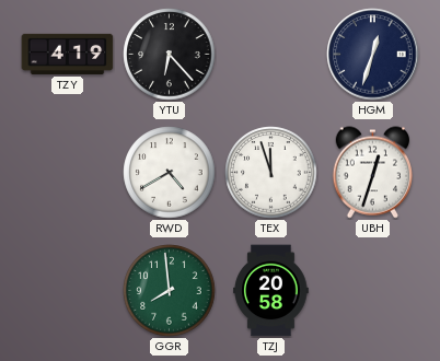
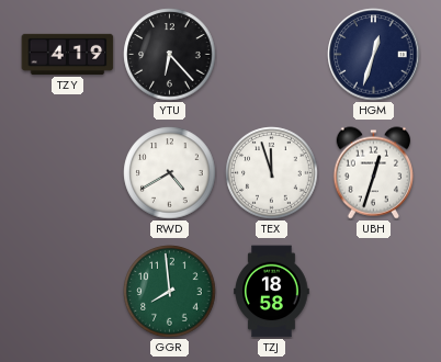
TZJ: 20:58 -> 18:58
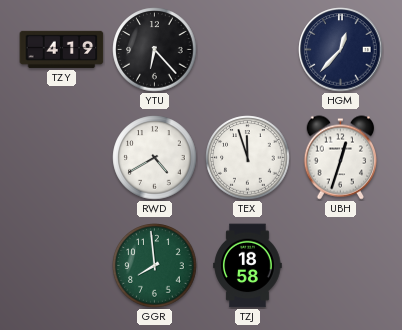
HGM: 12:33 -> 12:37
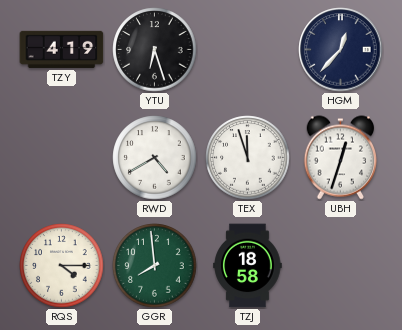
YTU: 6:23 -> 6:27
RQS: none -> 4:15
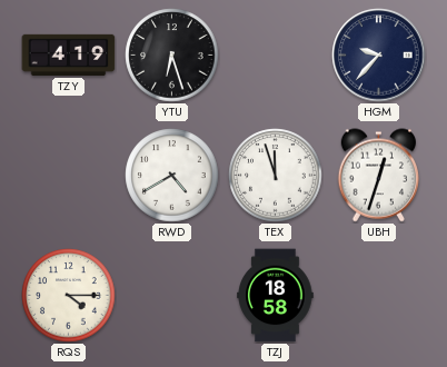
HGM: 12:37 -> 9:37
GGR: 7:59 -> none
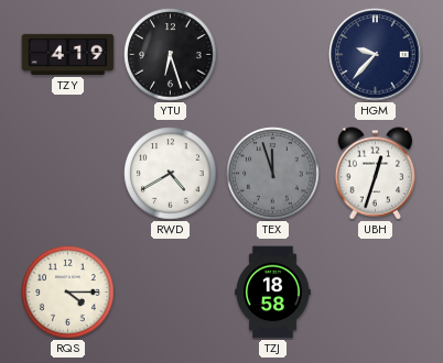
TEX dial: white -> grey
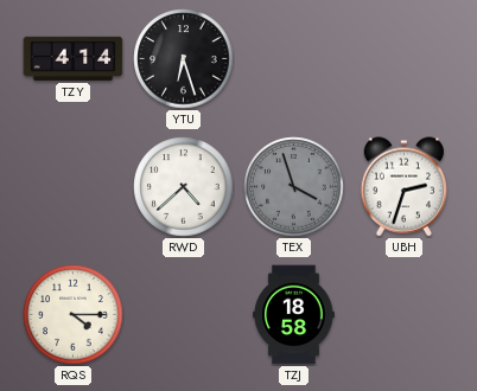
TZY: 4:19 -> 4:14
HGM: 9:37 -> none
RWD: 4:40 -> 4:38
TEX: 11:57 -> 3:57
UBH: 12:33 -> 2:33
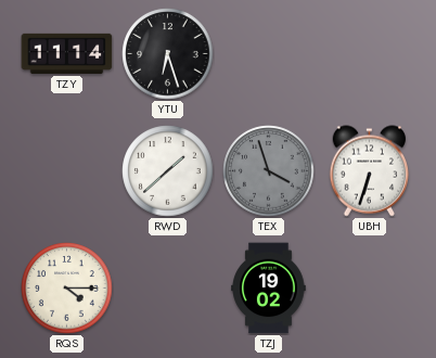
TZY: 4:14 -> 11:14
RWD: 4:38 -> 1:38
UBH: 2:33 -> 6:33
TZJ: 18:58 -> 19:02
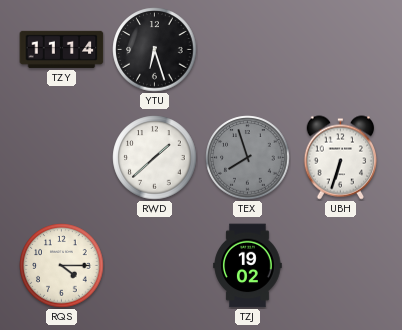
TEX: 3:57 -> 7:57
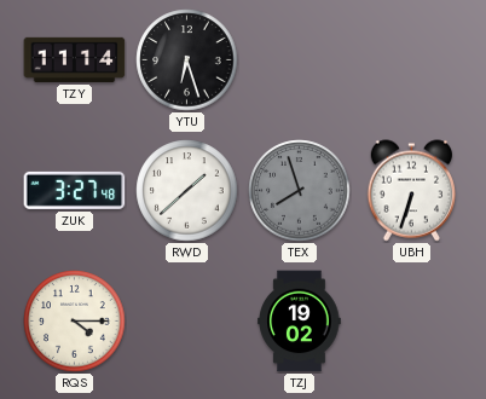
ZUK: none -> 3:27
